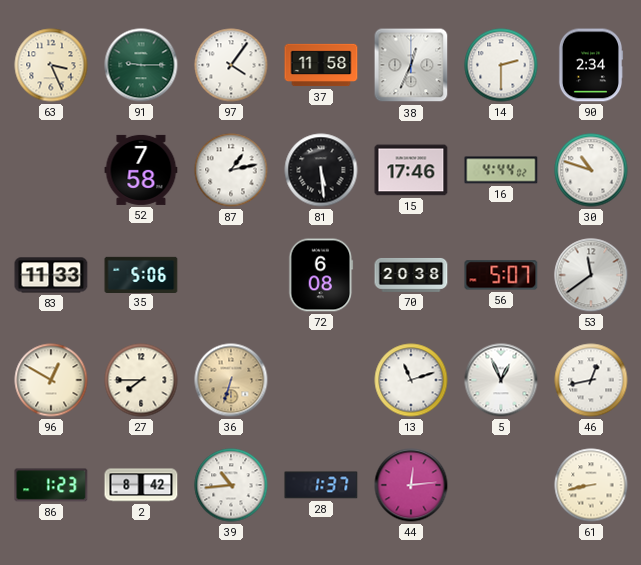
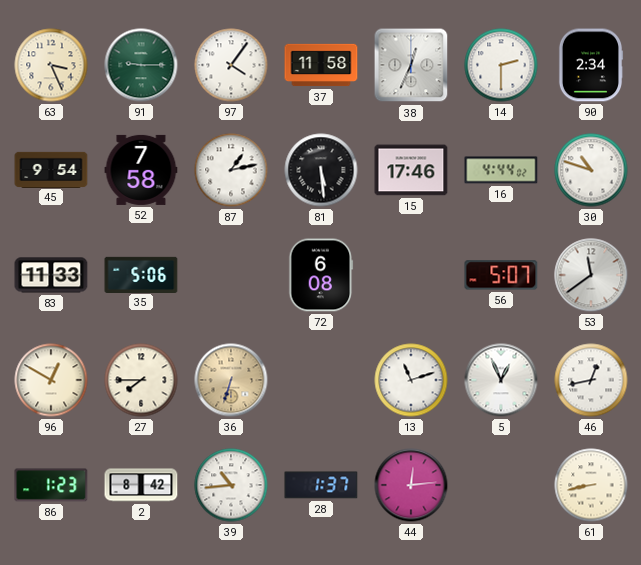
45: none -> 9:54
70: 20:38 -> none
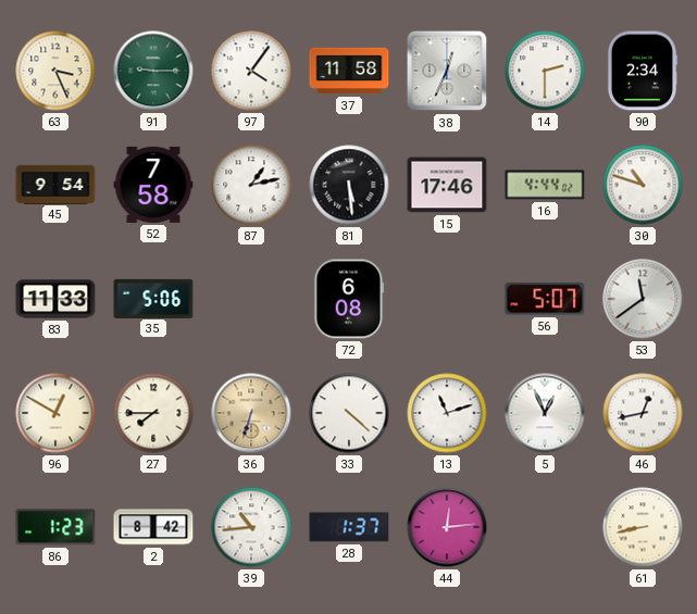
33: none -> 4:22
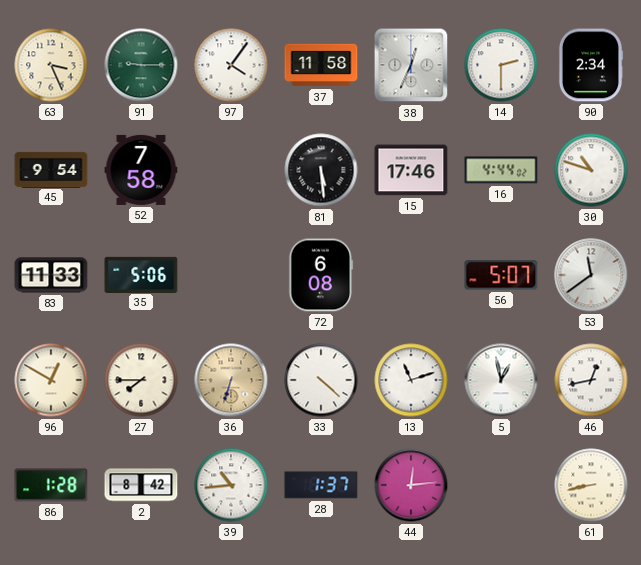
87: 1:13 -> none
5: 12:56 -> 12:58
86: 1:23 -> 1:28
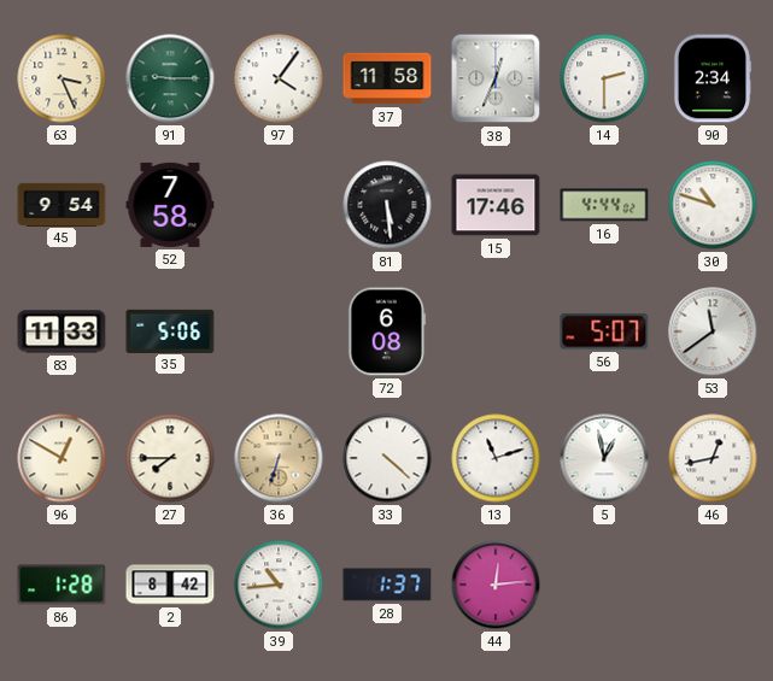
61: 8:43 -> none
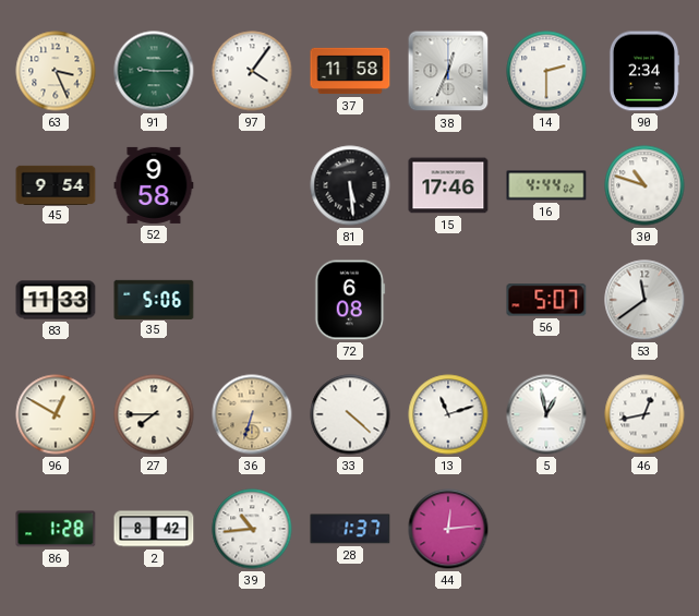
52: 7:58 -> 9:58
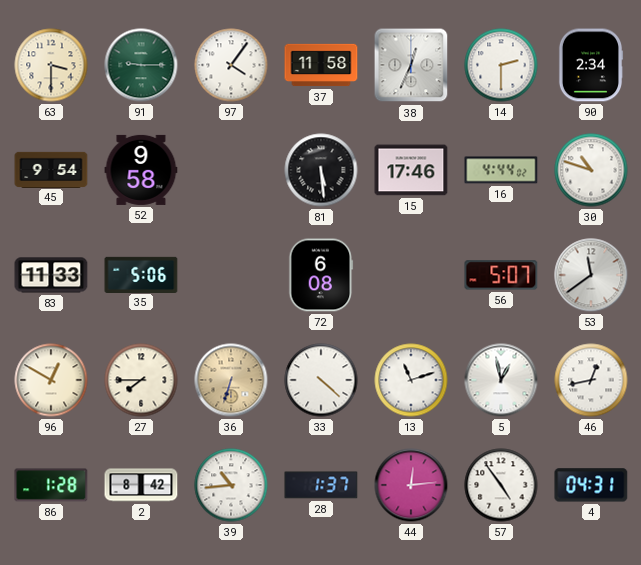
63: 3:26 -> 3:30
57: none -> 4:54
4: none -> 04:31
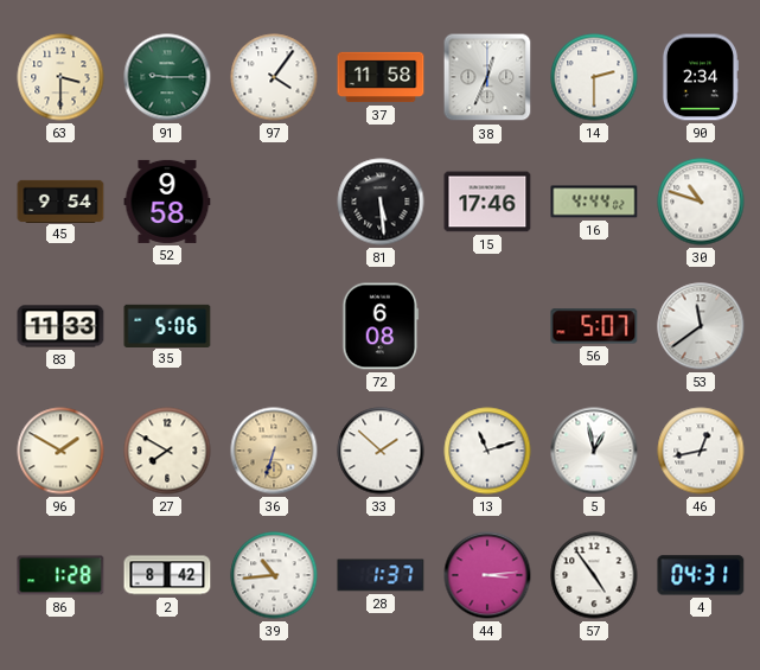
96: 12:50 -> 1:50
27: 7:45 -> 7:50
33: 4:22 -> 1:52
44: 12:14 -> 3:14
